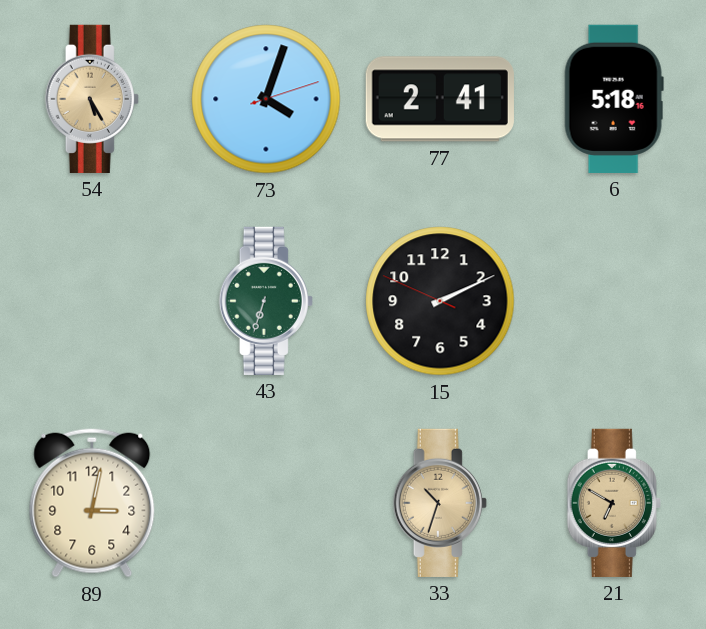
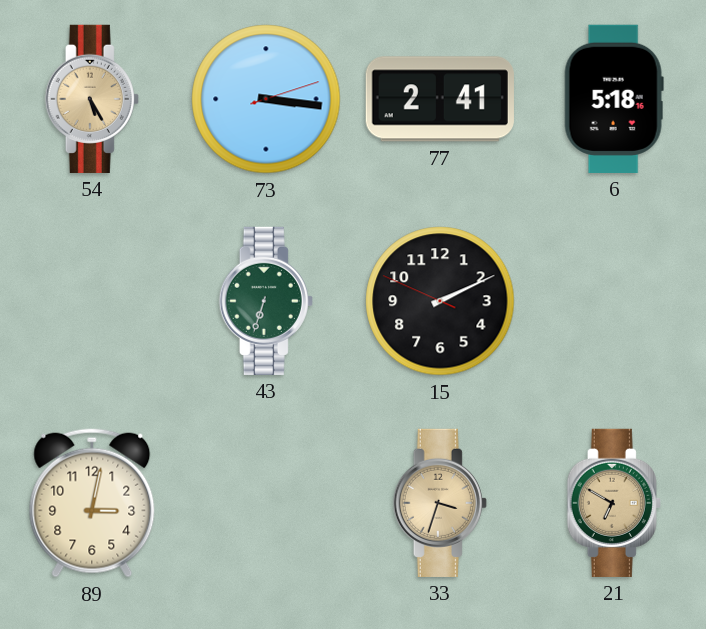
73: 4:03 -> 3:16
33: 10:33 -> 3:33
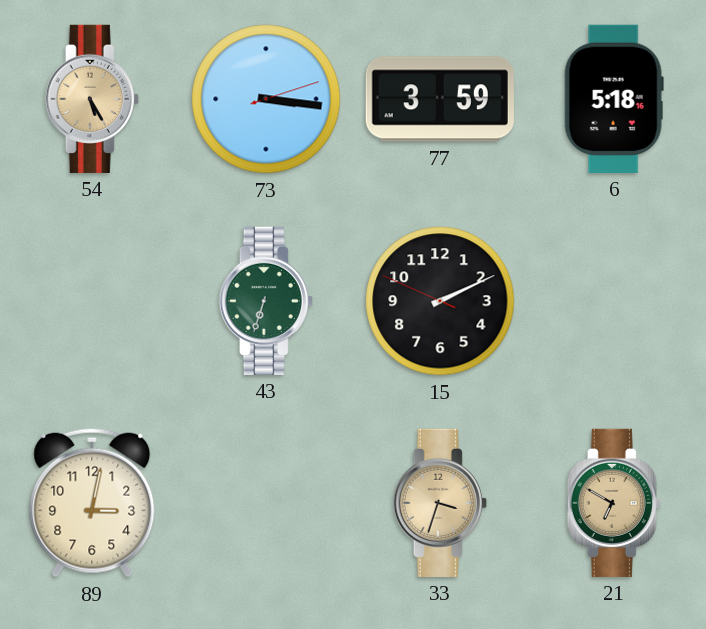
77: 2:41 -> 3:59
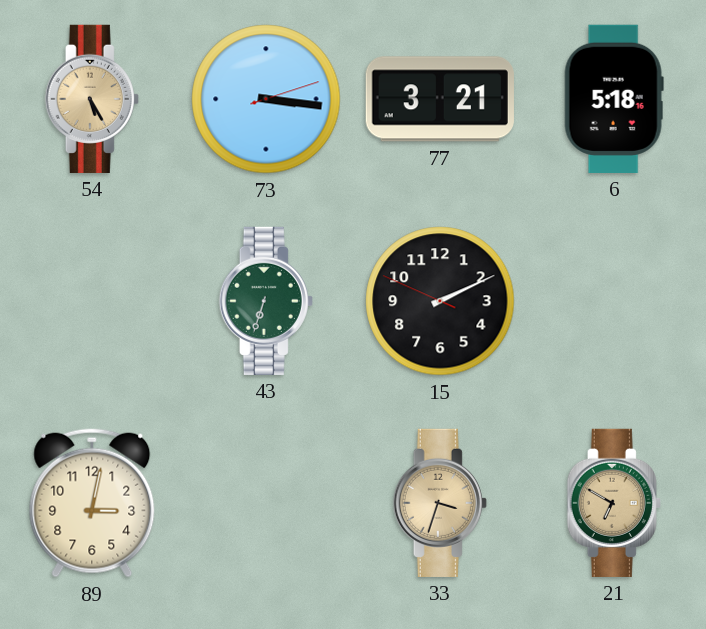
77: 3:59 -> 3:21
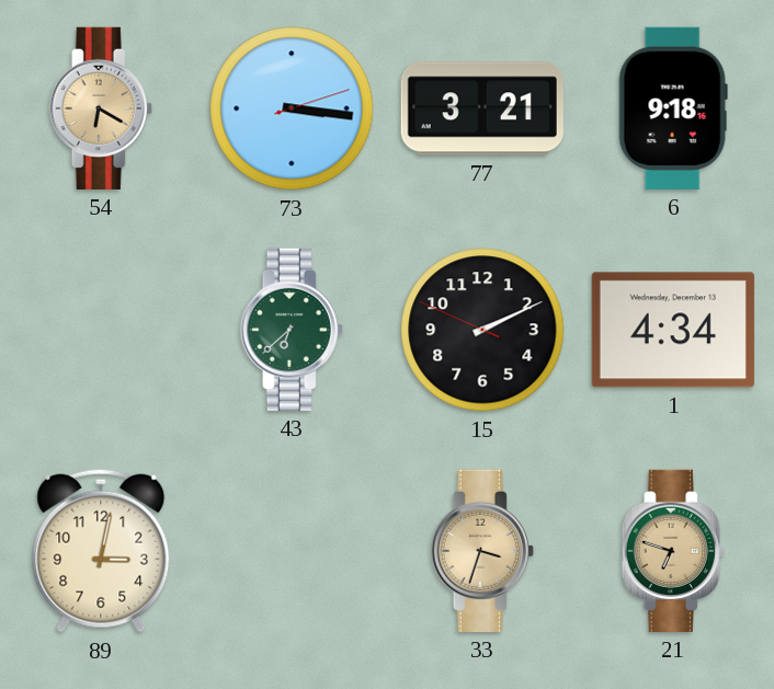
54: 5:25 -> 6:20
6: 5:18 -> 9:18
43: 6:33 -> 6:38
1: none -> 4:34
21: 6:50 -> 6:48
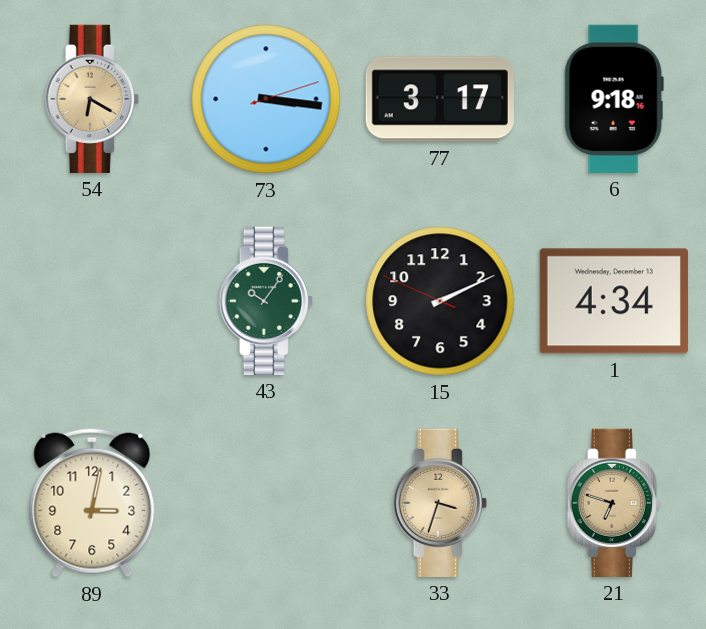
77: 3:21 -> 3:17
43: 6:38 -> 10:06
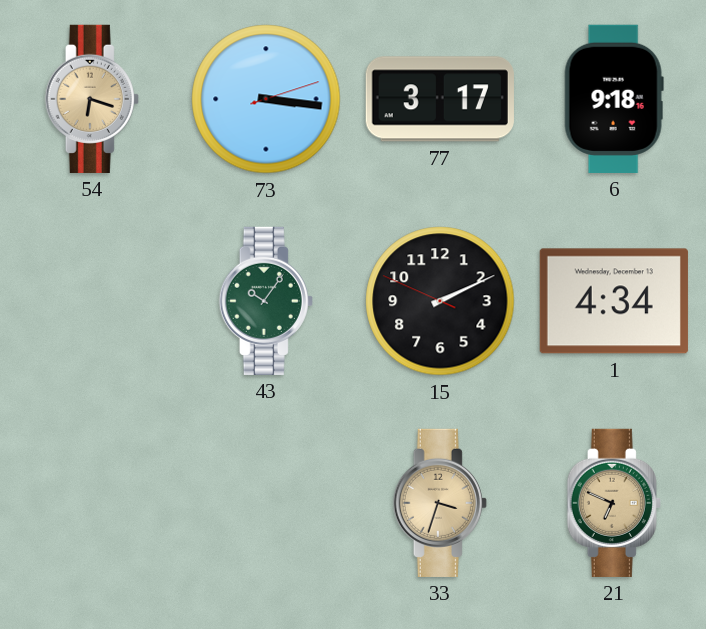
54: 6:20 -> 6:18
89: 3:02 -> none
21: 6:48 -> 6:49
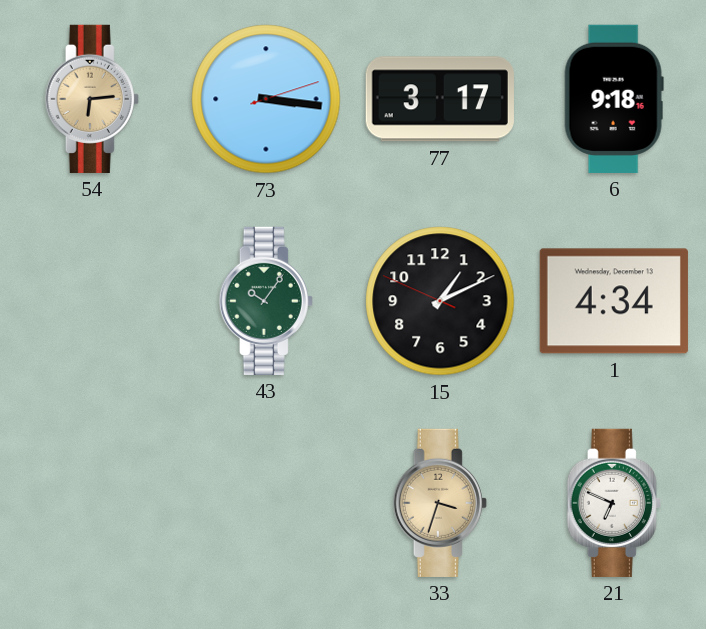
54: 6:18 -> 6:14
15: 2:10 -> 1:10
21 dial: champagne -> white
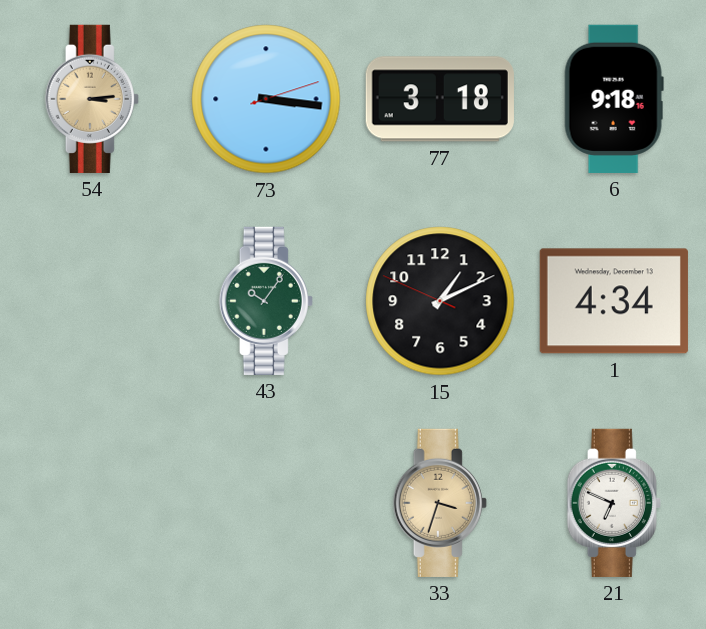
54: 6:14 -> 3:14
77: 3:17 -> 3:18
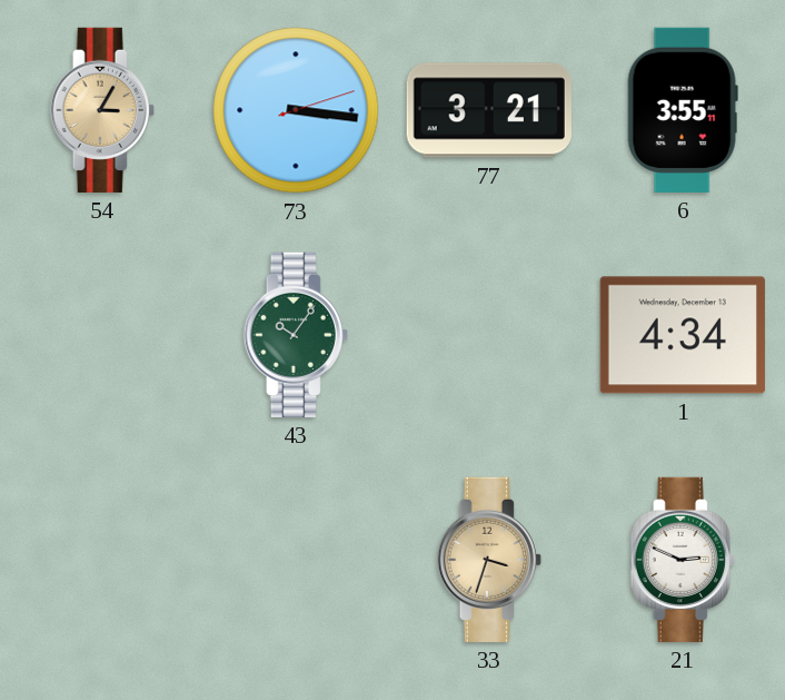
54: 3:14 -> 3:05
77: 3:18 -> 3:21
6: 9:18 -> 3:55
15: 1:10 -> none
21: 6:49 -> 2:49
